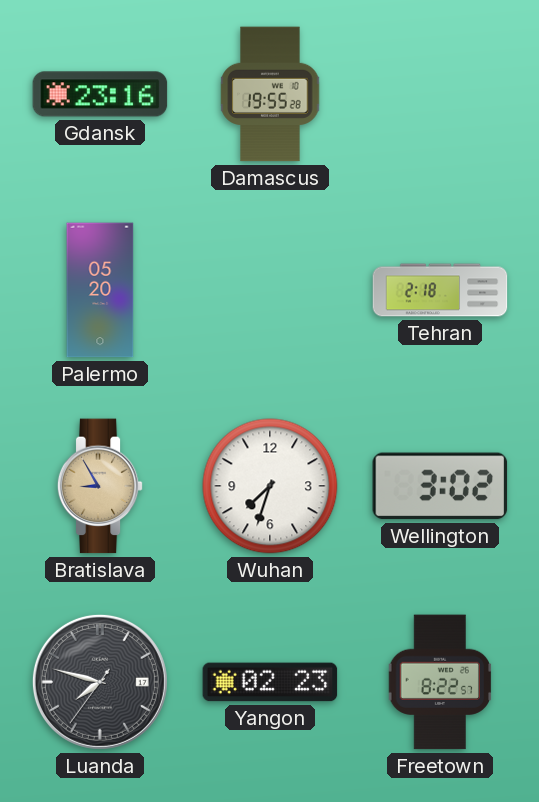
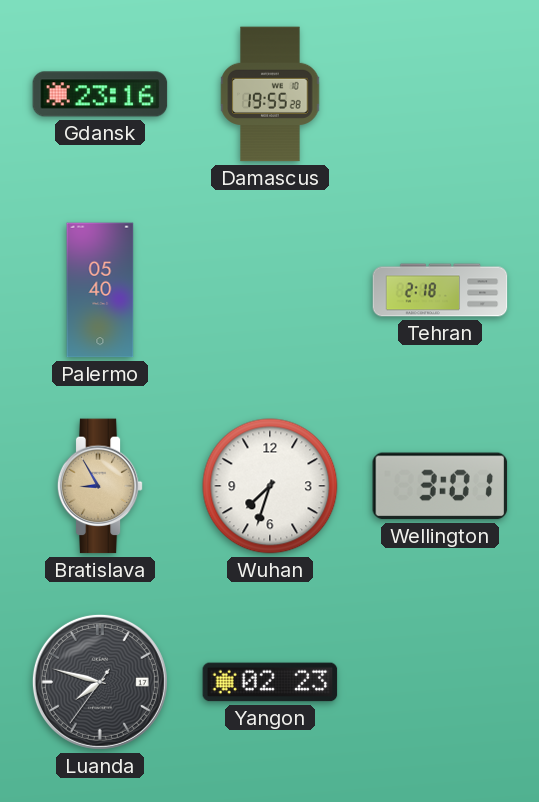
Palermo: 05:20 -> 05:40
Wellington: 3:02 -> 3:01
Freetown: 8:22 -> none
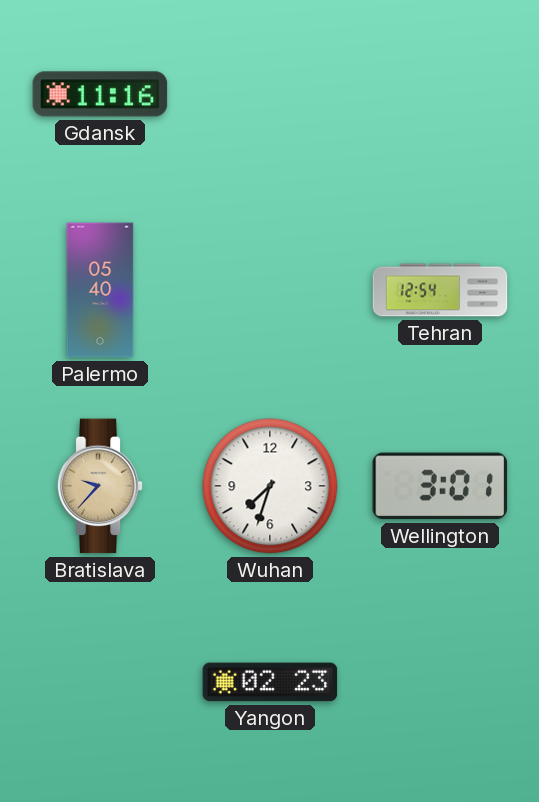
Gdansk: 23:16 -> 11:16
Damascus: 19:55 -> none
Tehran: 2:18 -> 12:54
Bratislava: 8:55 -> 9:37
Luanda: 7:47 -> none
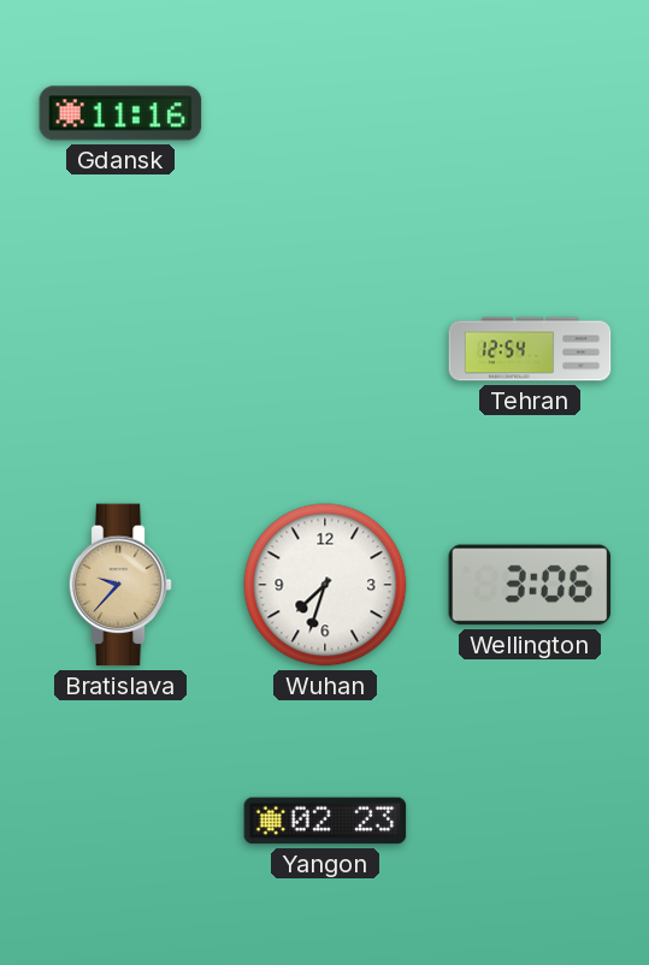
Palermo: 05:40 -> none
Wellington: 3:01 -> 3:06
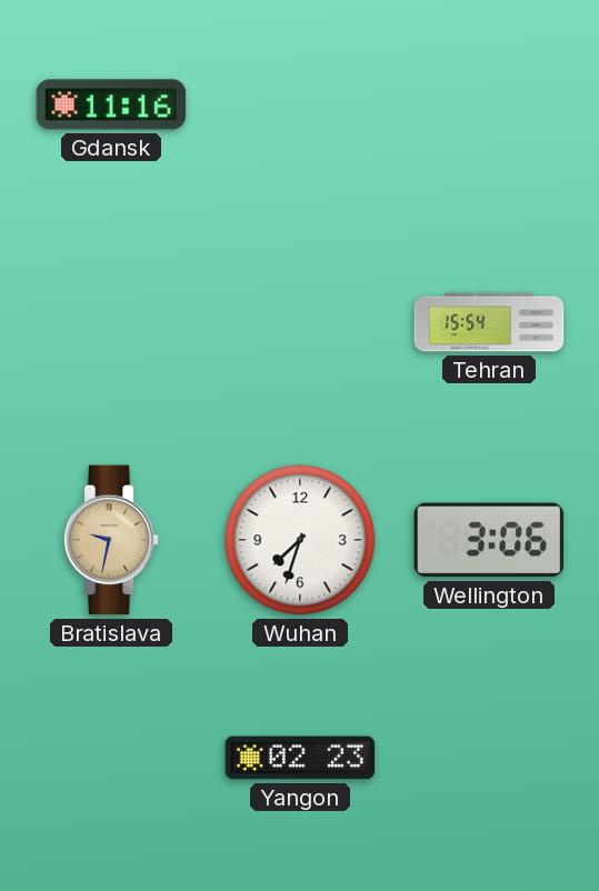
Tehran: 12:54 -> 15:54
Bratislava: 9:37 -> 9:32
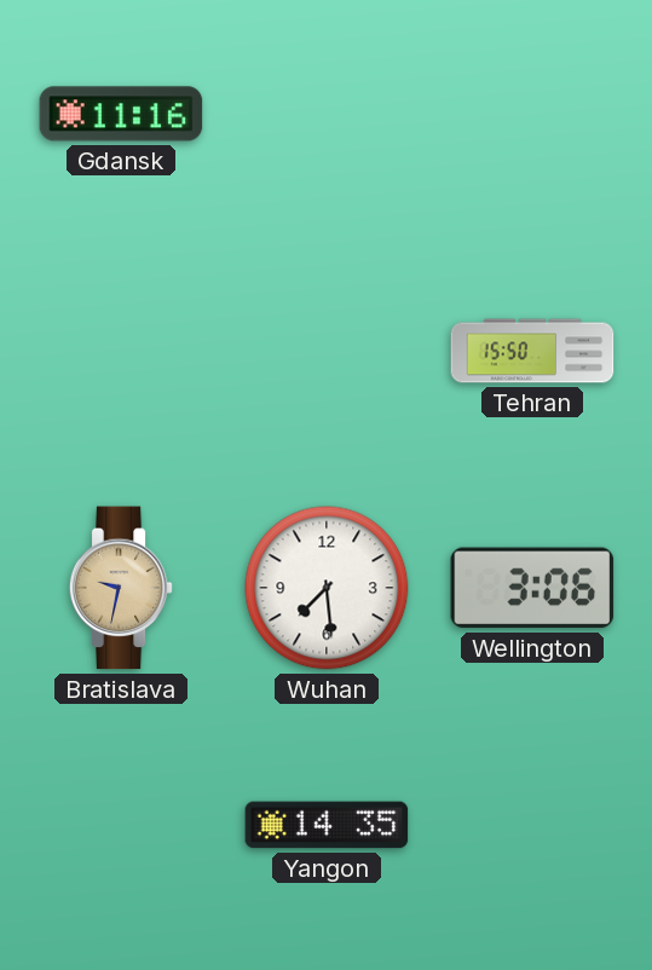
Tehran: 15:54 -> 15:50
Wuhan: 7:33 -> 7:29
Yangon: 02:23 -> 14:35
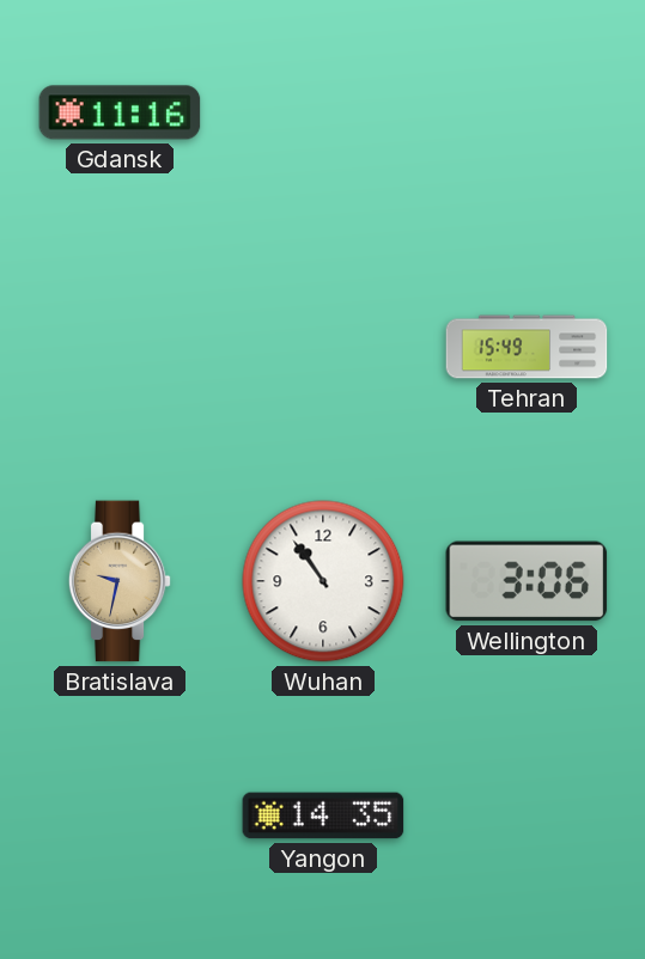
Tehran: 15:50 -> 15:49
Wuhan: 7:29 -> 10:54
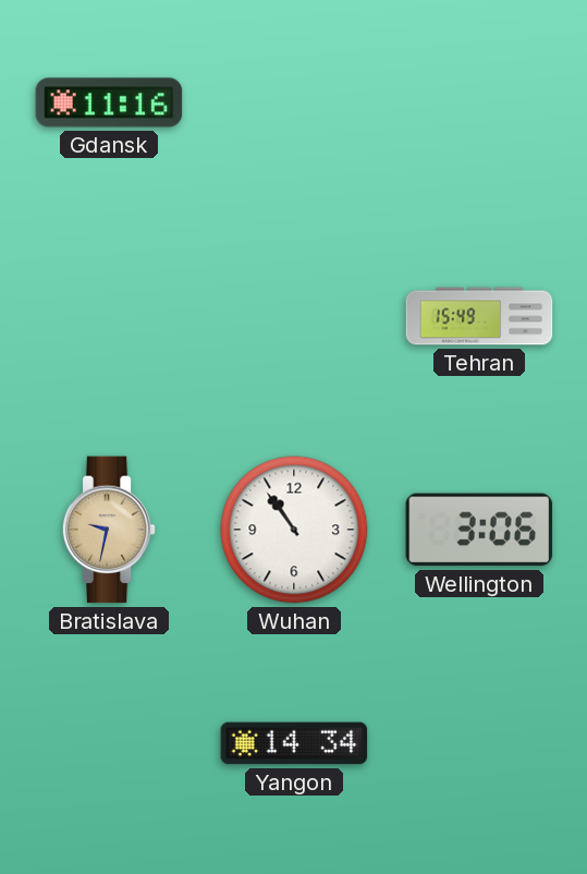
Yangon: 14:35 -> 14:34
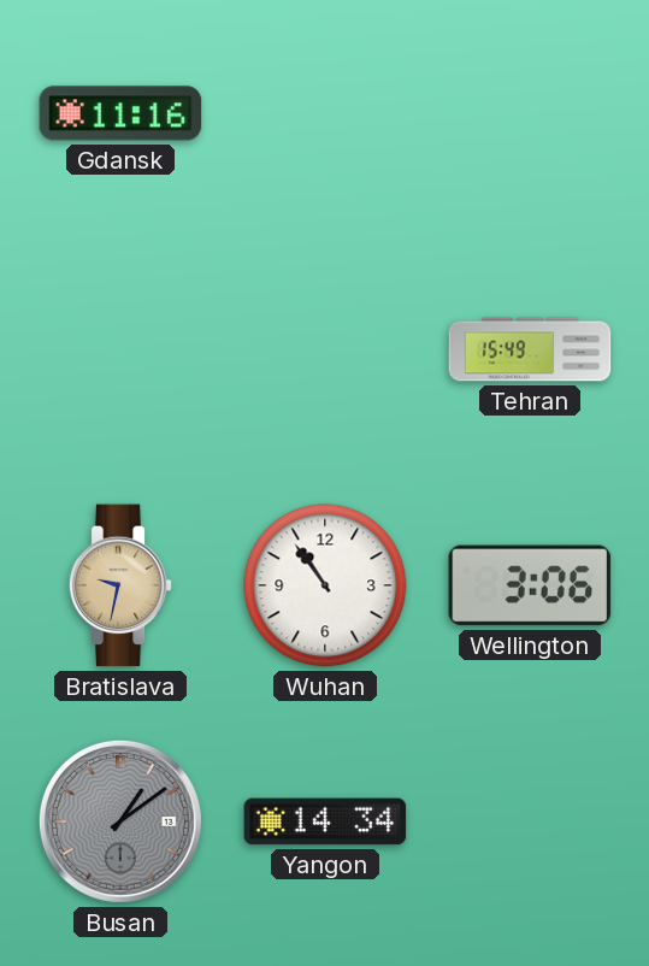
Busan: none -> 1:09
